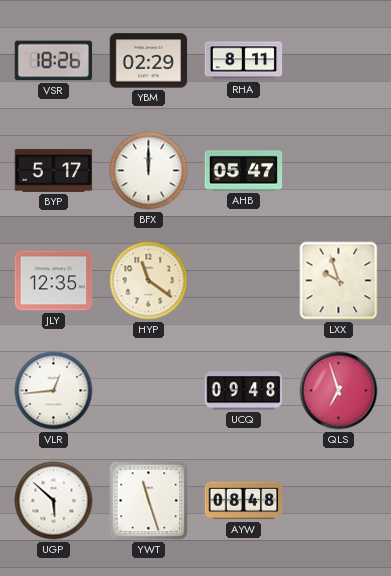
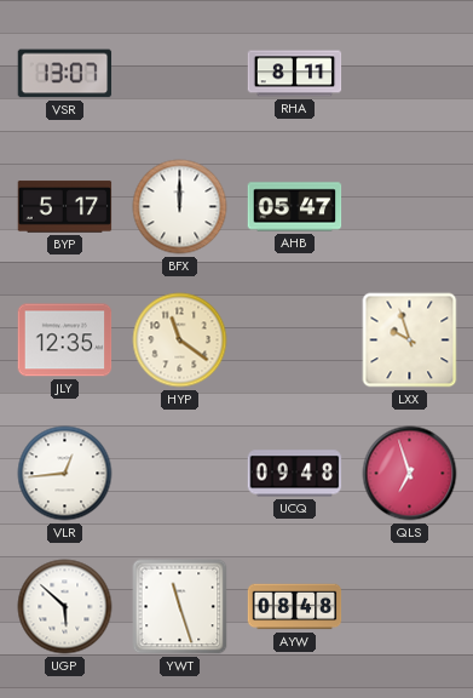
VSR: 18:26 -> 13:07
YBM: 02:29 -> none
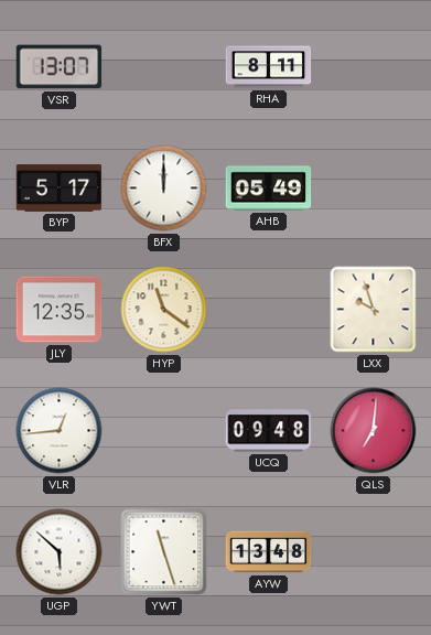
AHB: 05:47 -> 05:49
QLS: 6:57 -> 7:01
AYW: 08:48 -> 13:48
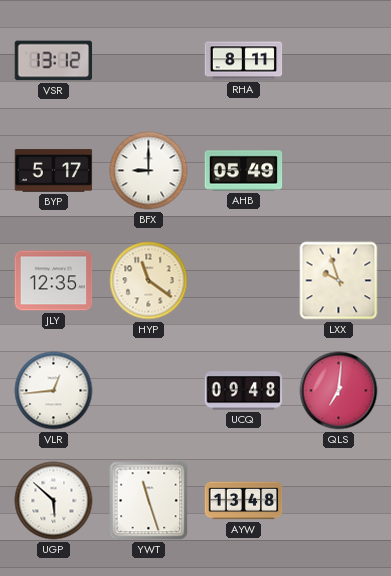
VSR: 13:07 -> 13:12
BFX: 12:00 -> 9:00
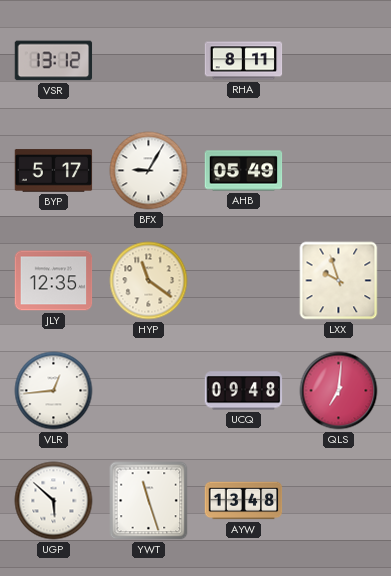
BFX: 9:00 -> 9:05
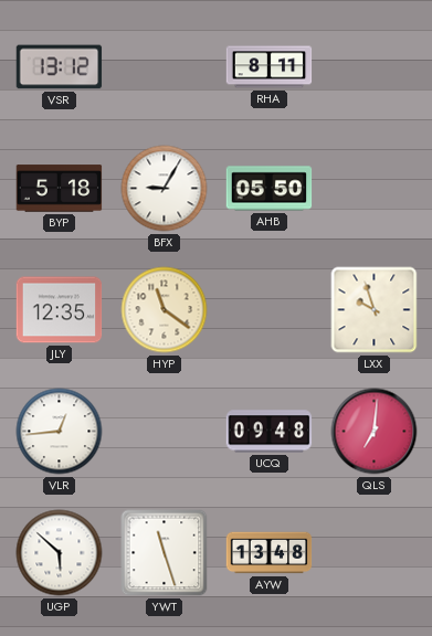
BYP: 5:17 -> 5:18
AHB: 05:49 -> 05:50
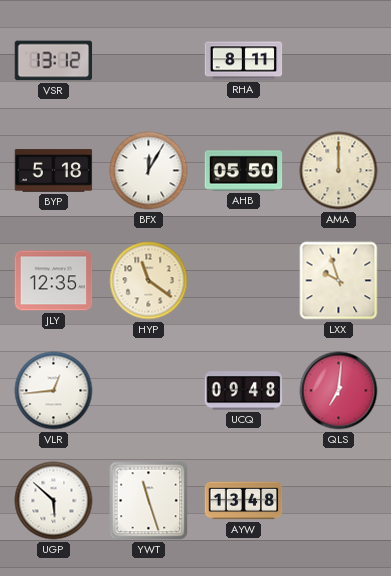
BFX: 9:05 -> 12:05
AMA: none -> 12:00
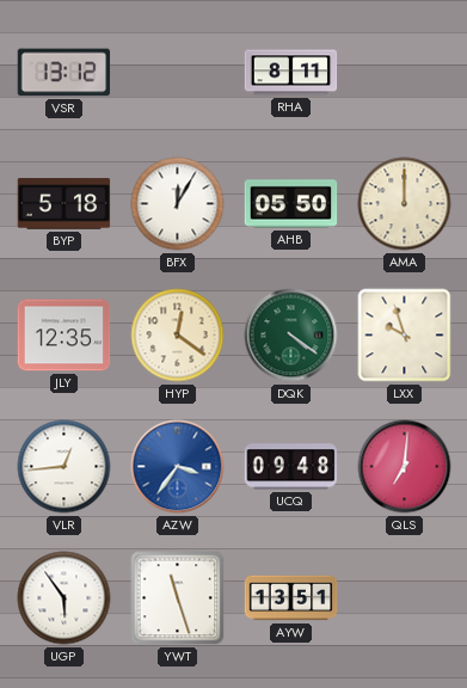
HYP: 11:21 -> 12:21
DQK: none -> 4:21
AZW: none -> 3:36
UGP: 5:52 -> 5:54
AYW: 13:48 -> 13:51
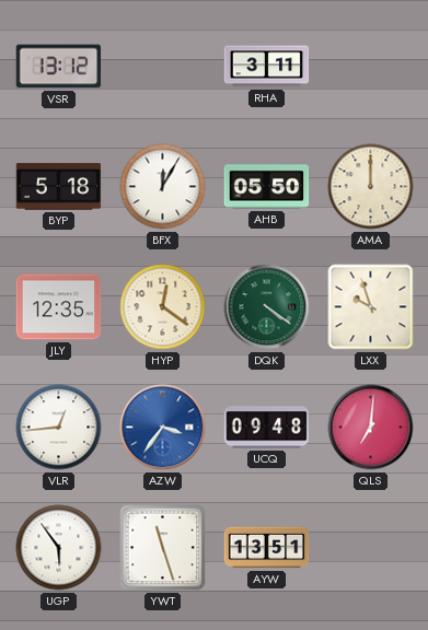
RHA: 8:11 -> 3:11
